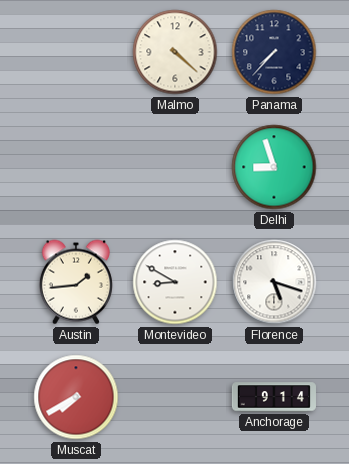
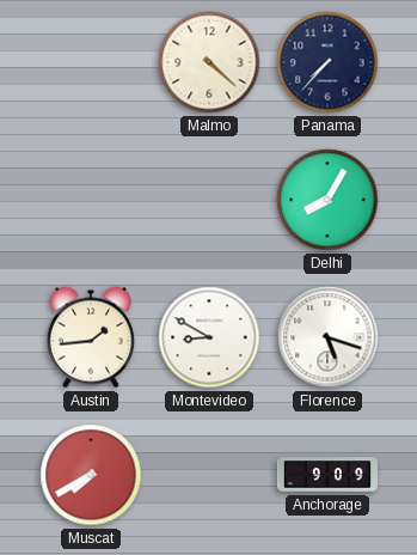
Delhi: 8:57 -> 8:05
Anchorage: 9:14 -> 9:09
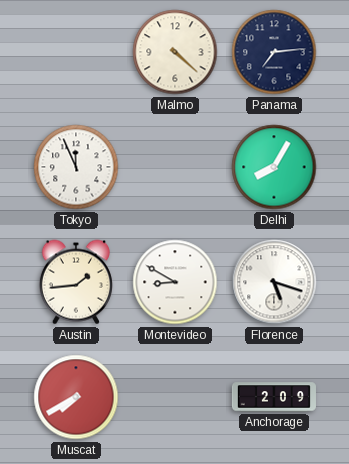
Panama: 7:37 -> 7:14
Tokyo: none -> 11:56
Anchorage: 9:09 -> 2:09
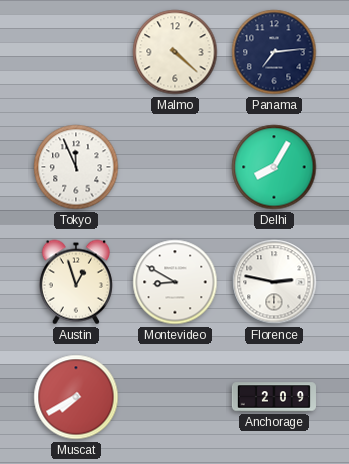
Austin: 1:44 -> 12:57
Florence: 5:18 -> 2:47
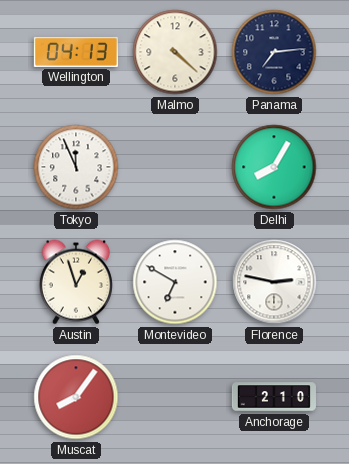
Wellington: none -> 04:13
Montevideo: 8:50 -> 6:50
Muscat: 7:40 -> 8:06
Anchorage: 2:09 -> 2:10
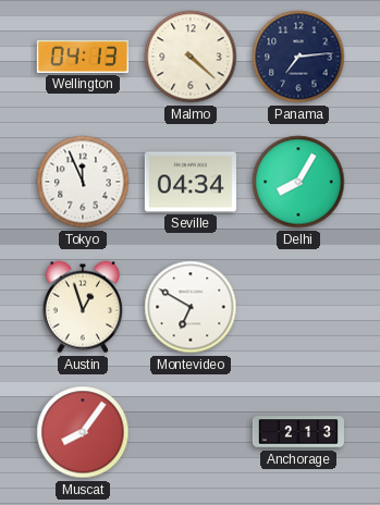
Seville: none -> 04:34
Florence: 2:47 -> none
Anchorage: 2:10 -> 2:13
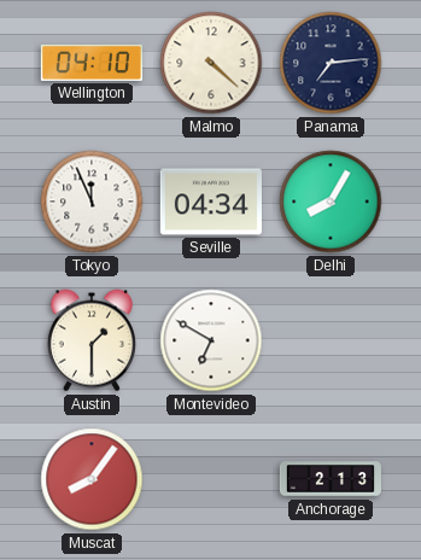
Wellington: 04:13 -> 04:10
Austin: 12:57 -> 1:30
